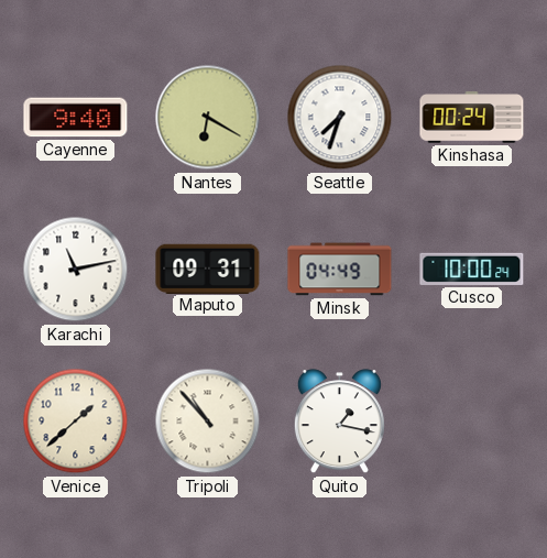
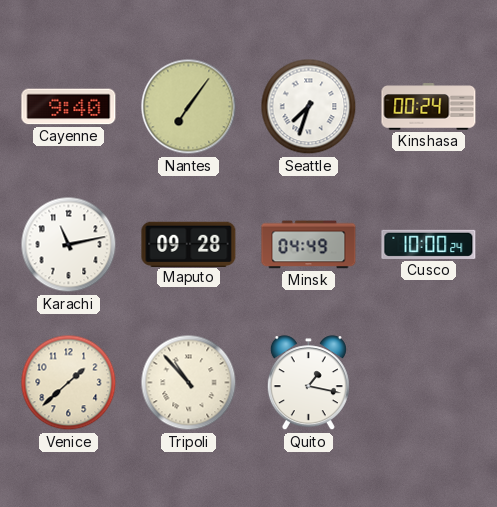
Nantes: 6:20 -> 7:06
Maputo: 09:31 -> 09:28
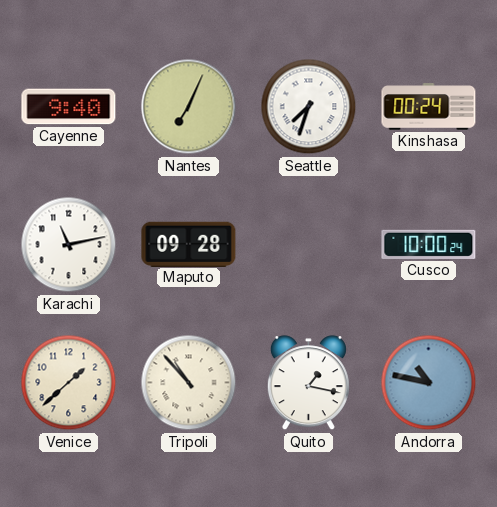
Nantes: 7:06 -> 7:04
Minsk: 04:49 -> none
Andorra: none -> 10:47
